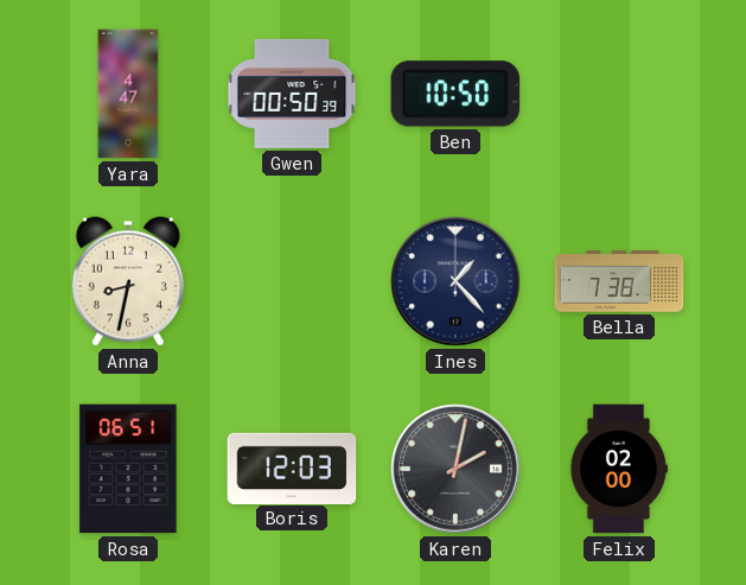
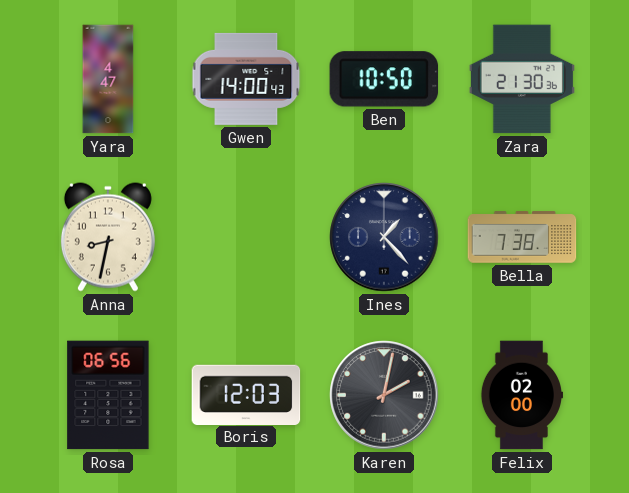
Gwen: 00:50 -> 14:00
Zara: none -> 21:30
Rosa: 06:51 -> 06:56
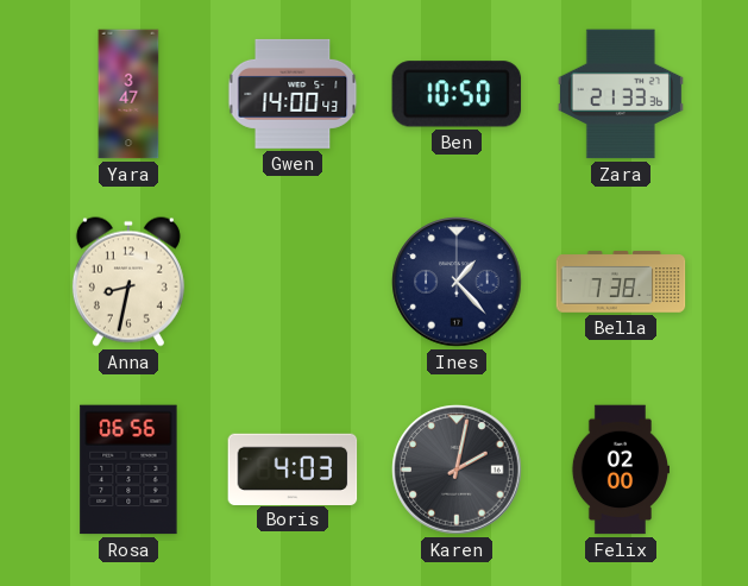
Yara: 4:47 -> 3:47
Zara: 21:30 -> 21:33
Boris: 12:03 -> 4:03
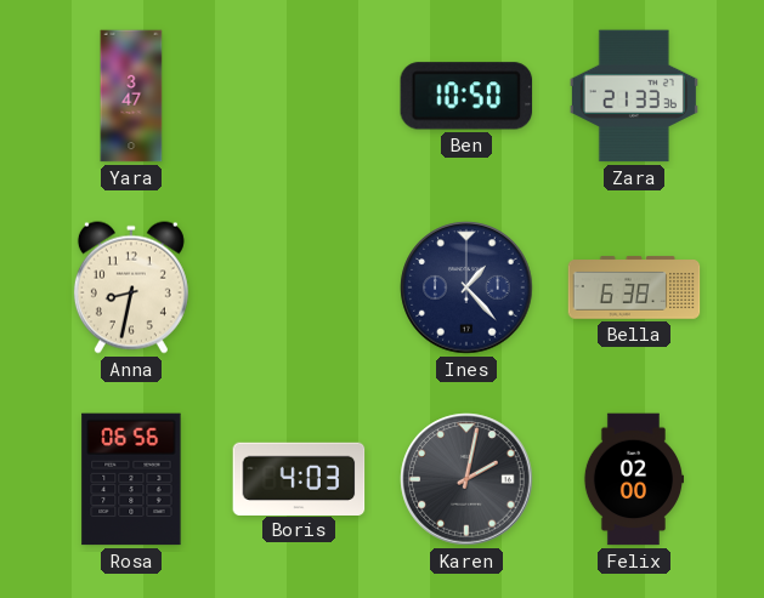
Gwen: 14:00 -> none
Bella: 7:38 -> 6:38
